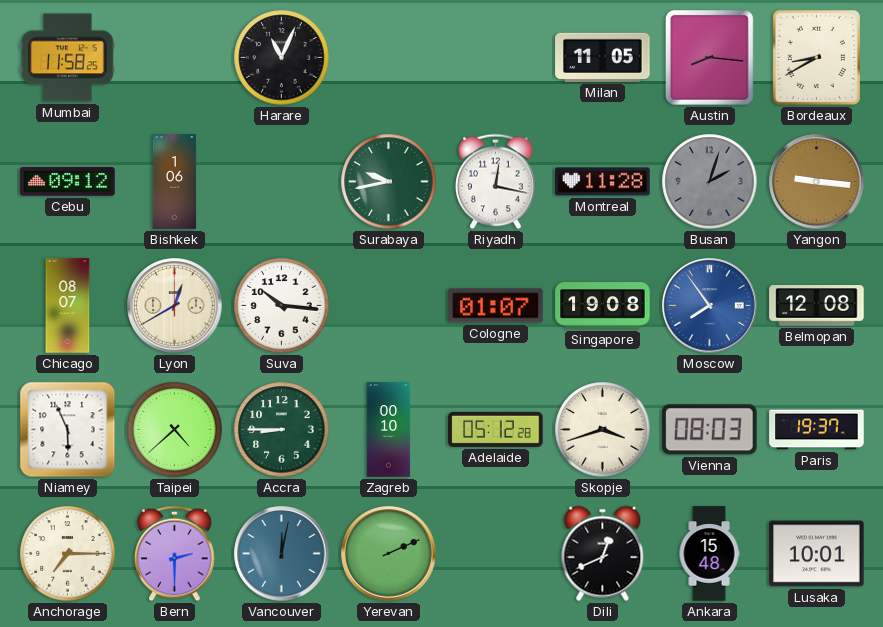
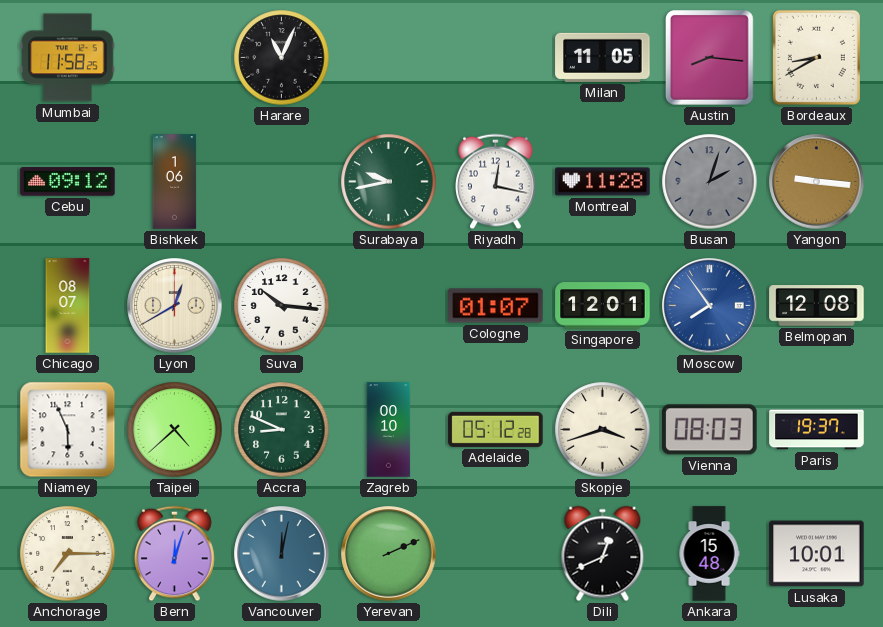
Singapore: 19:08 -> 12:01
Accra: 8:45 -> 8:49
Bern: 2:30 -> 12:03
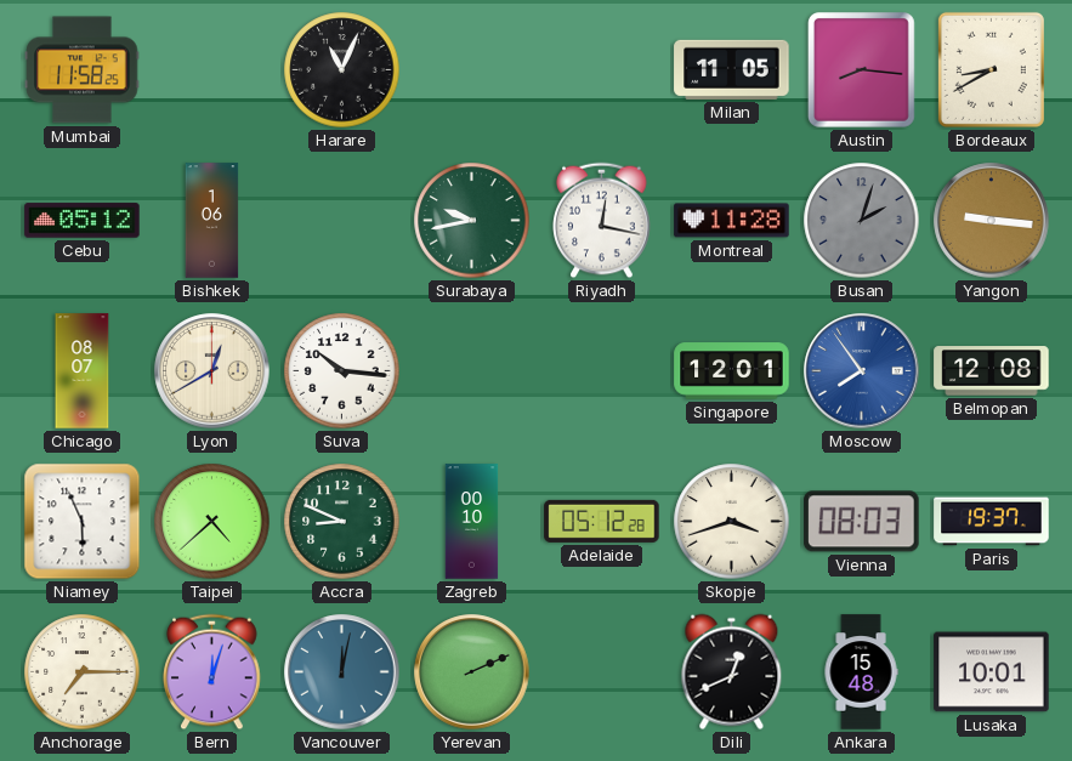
Cebu: 09:12 -> 05:12
Cologne: 01:07 -> none
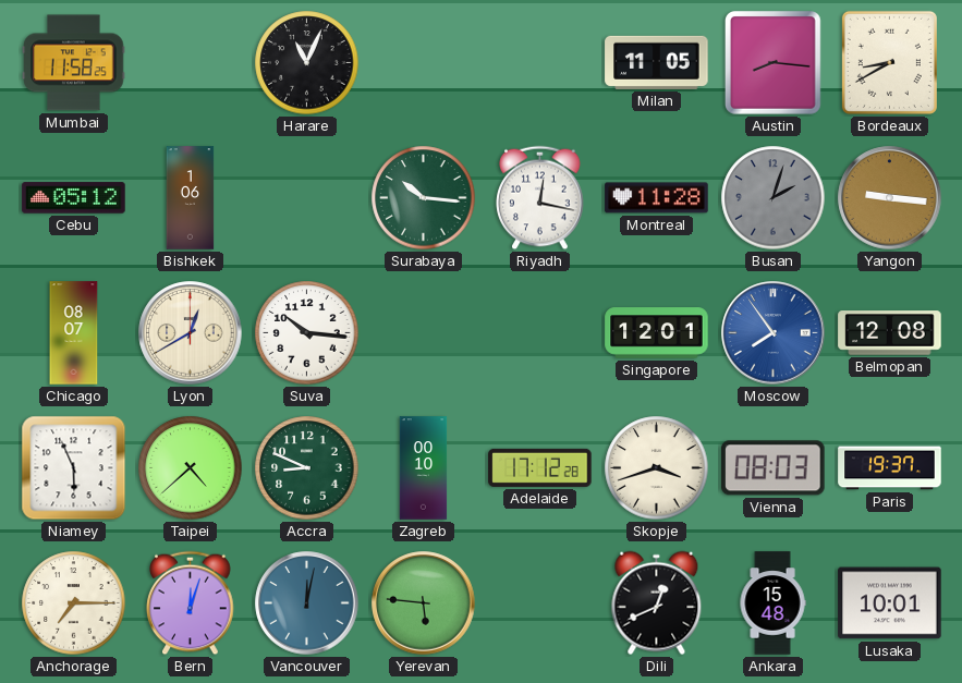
Surabaya: 9:43 -> 10:16
Adelaide: 05:12 -> 17:12
Yerevan: 2:11 -> 5:46
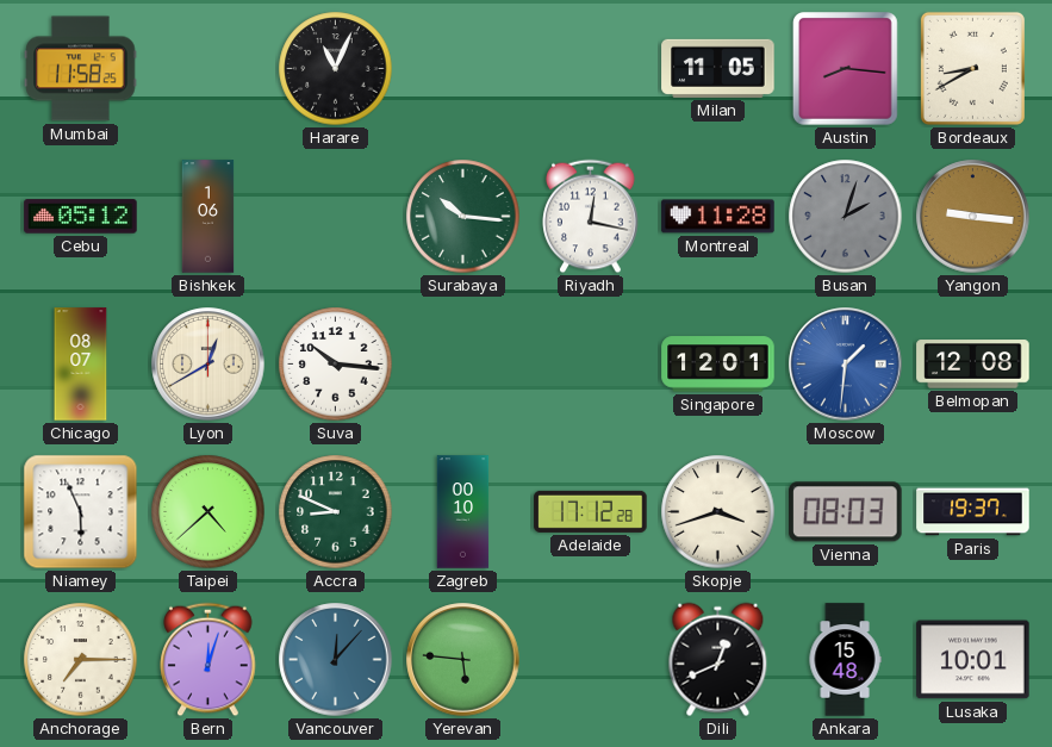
Moscow: 7:54 -> 1:31
Vancouver: 12:02 -> 12:07
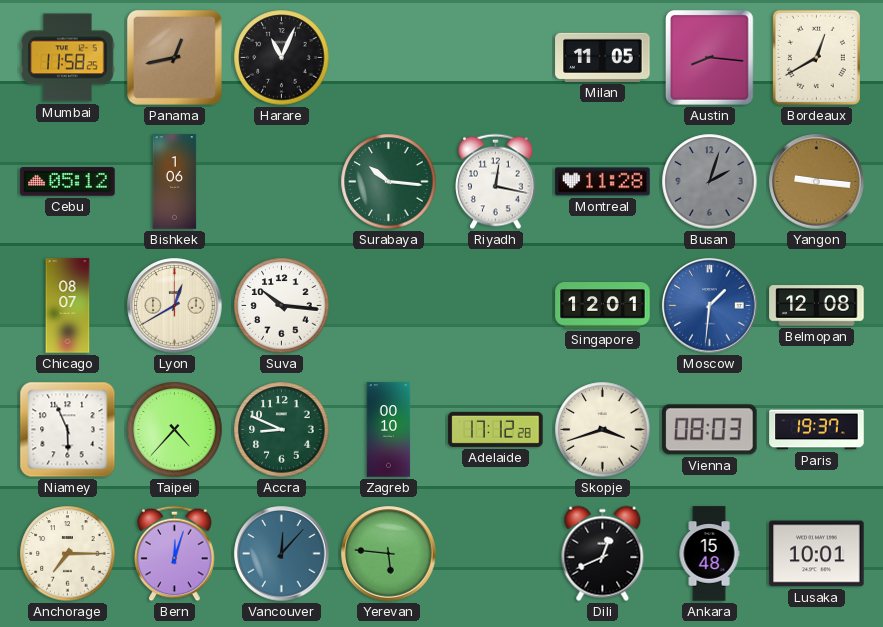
Panama: none -> 12:43
Bordeaux: 8:40 -> 12:40
Taipei: 4:38 -> 4:37
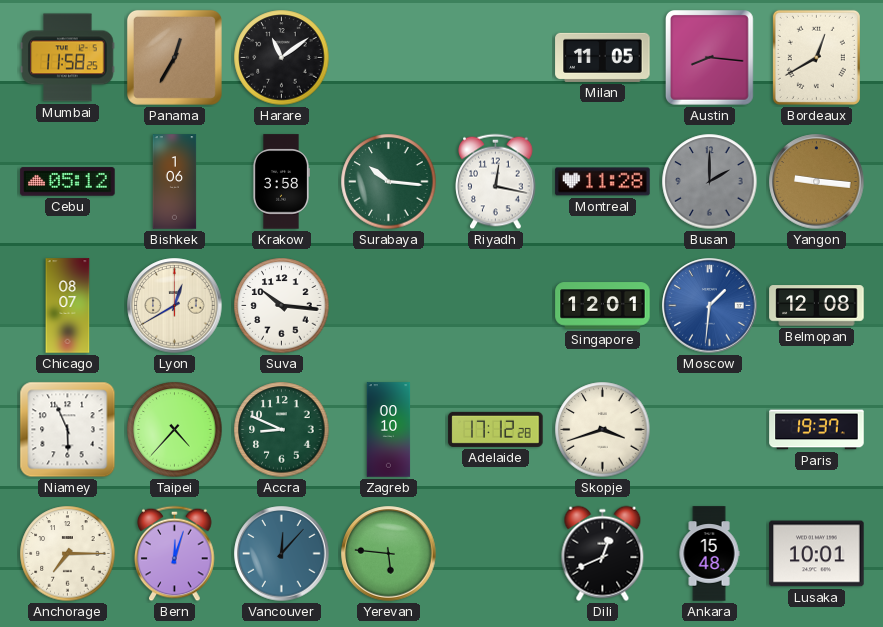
Panama: 12:43 -> 12:35
Harare: 11:04 -> 11:09
Krakow: none -> 3:58
Busan: 2:03 -> 2:00
Vienna: 08:03 -> none
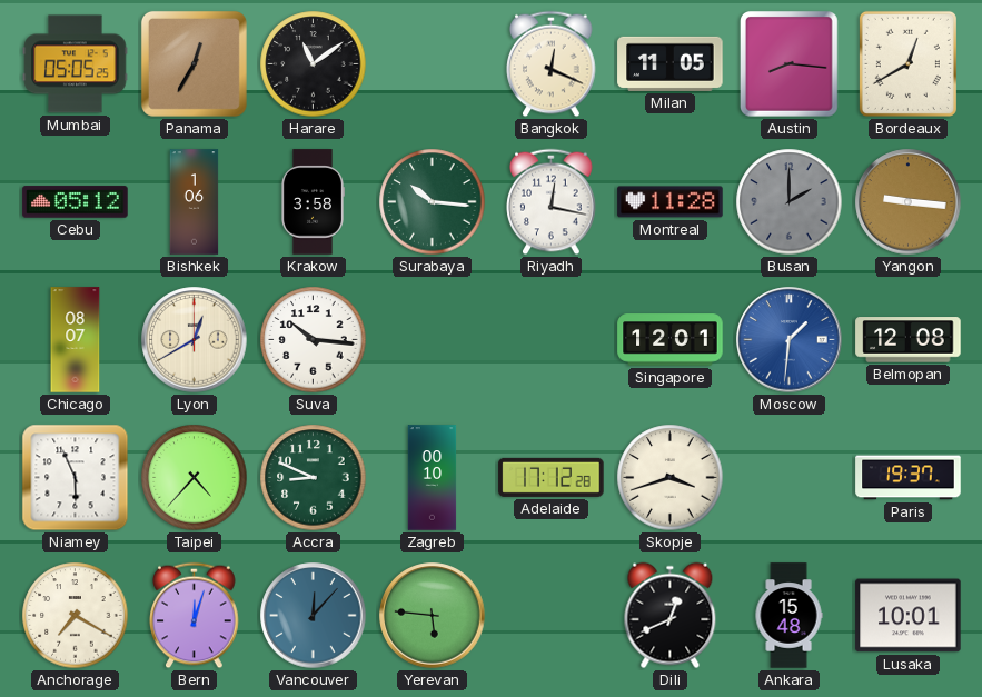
Mumbai: 11:58 -> 05:05
Bangkok: none -> 12:19
Anchorage: 7:15 -> 7:20
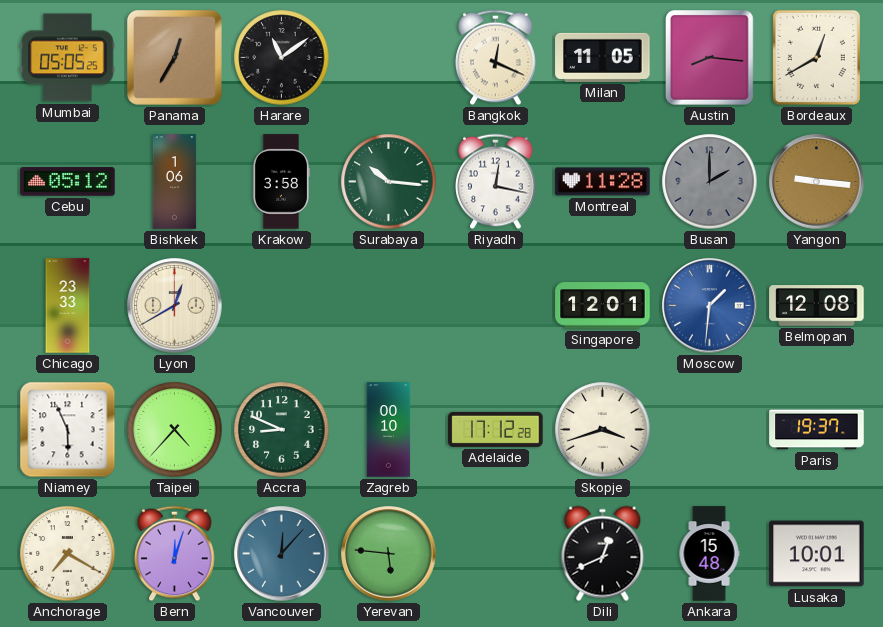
Chicago: 08:07 -> 23:33
Suva: 10:16 -> none
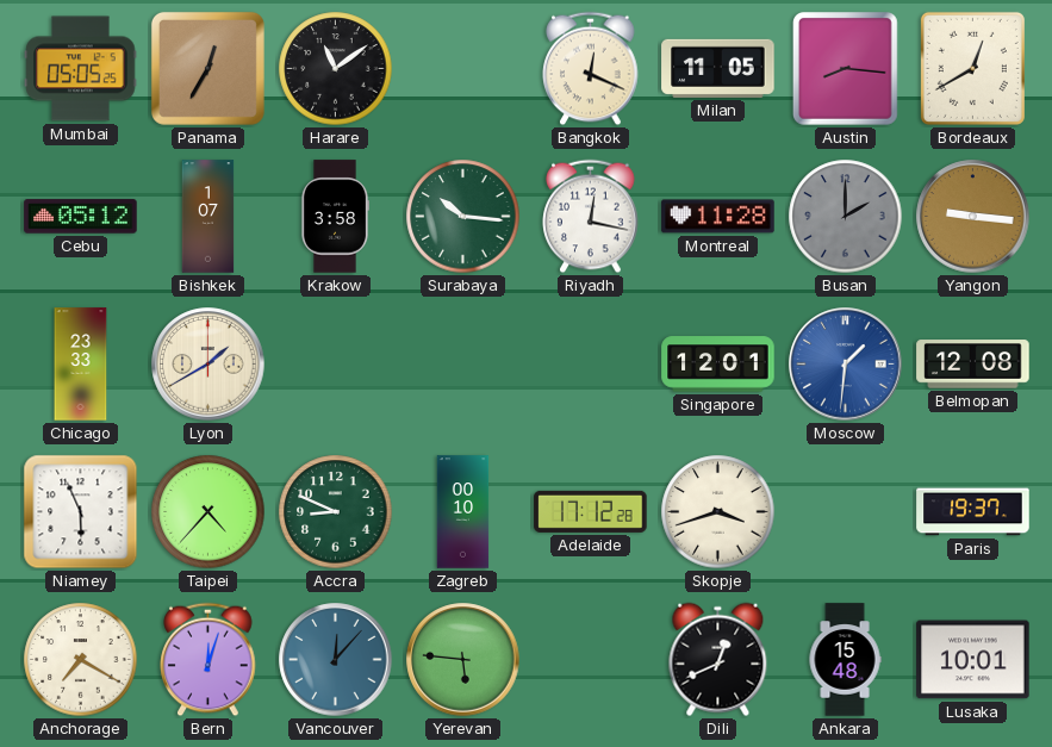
Bishkek: 1:06 -> 1:07
Lyon: 12:40 -> 1:40
